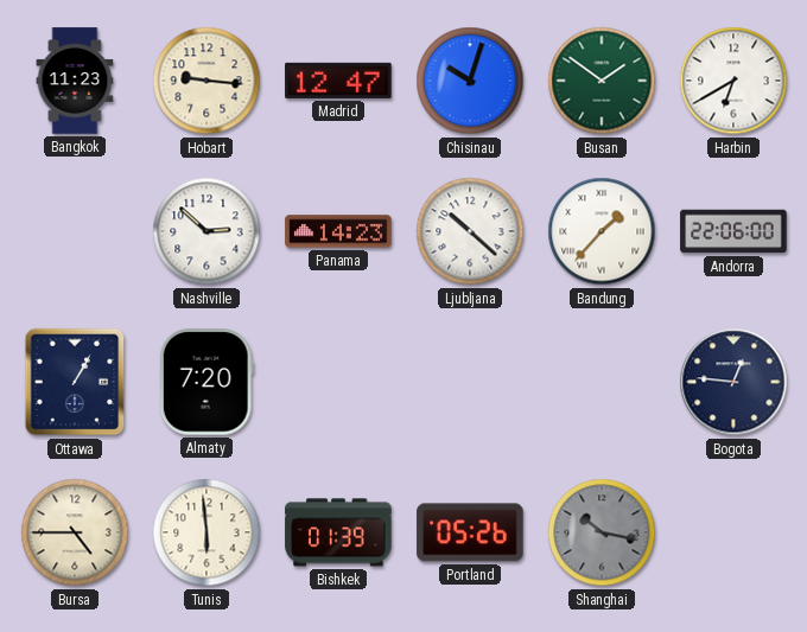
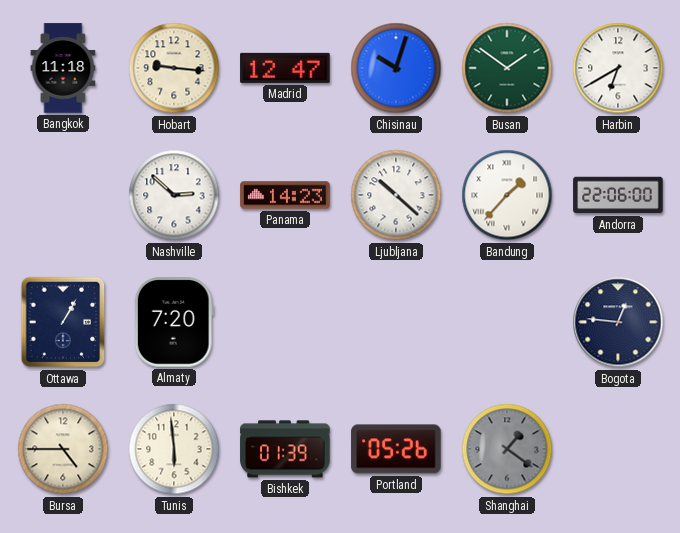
Bangkok: 11:23 -> 11:18
Shanghai: 10:17 -> 1:21
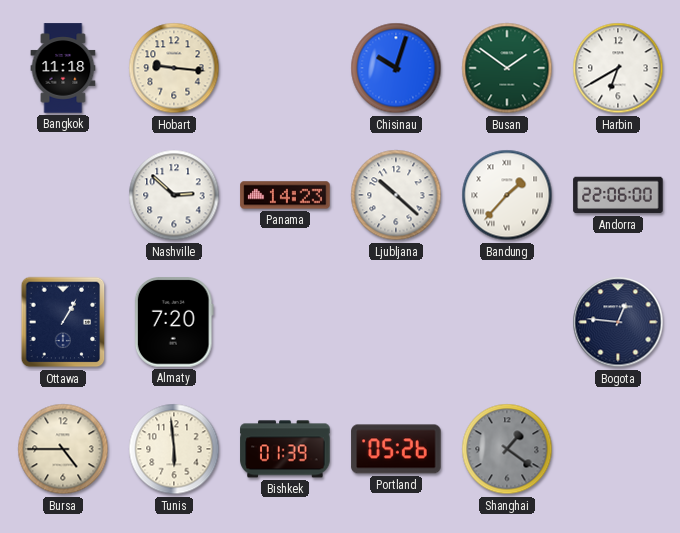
Madrid: 12:47 -> none
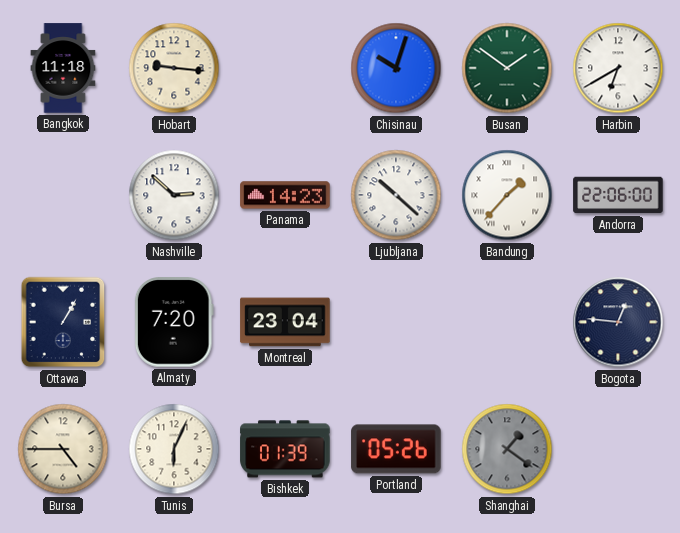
Montreal: none -> 23:04
Tunis: 5:59 -> 6:04
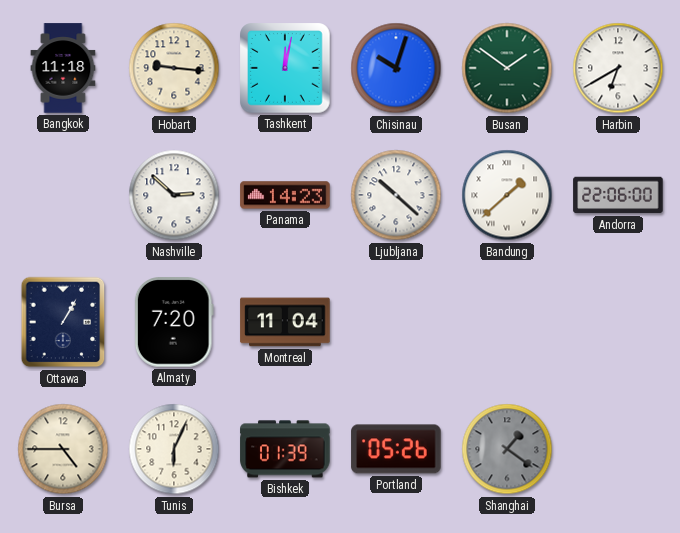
Tashkent: none -> 12:02
Bandung: 1:37 -> 1:38
Montreal: 23:04 -> 11:04
Bogota: 12:46 -> none
